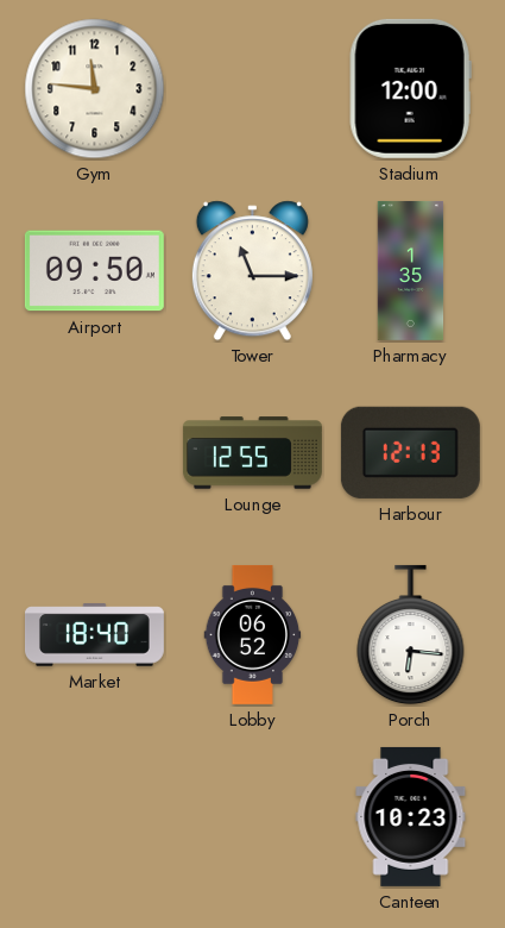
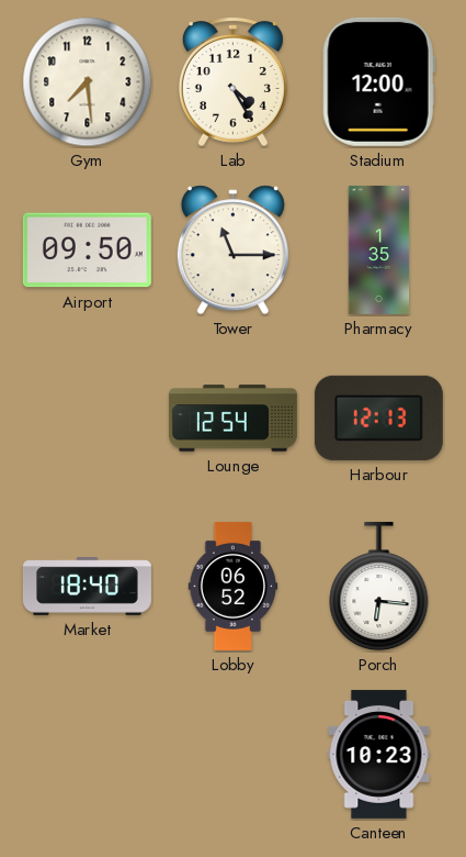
Gym: 11:46 -> 7:29
Lab: none -> 4:25
Lounge: 12:55 -> 12:54
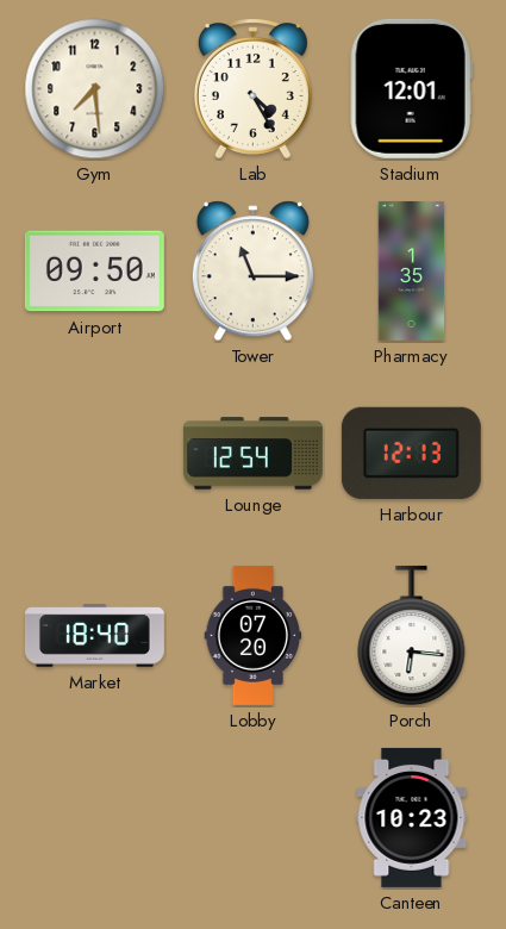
Stadium: 12:00 -> 12:01
Lobby: 06:52 -> 07:20
